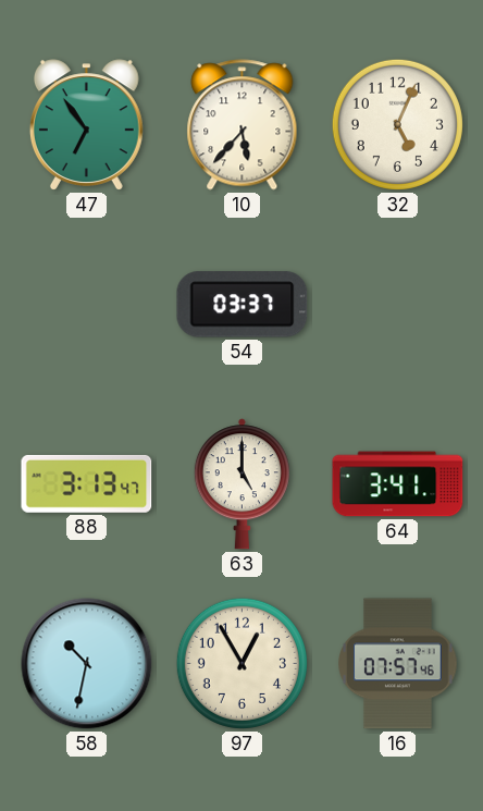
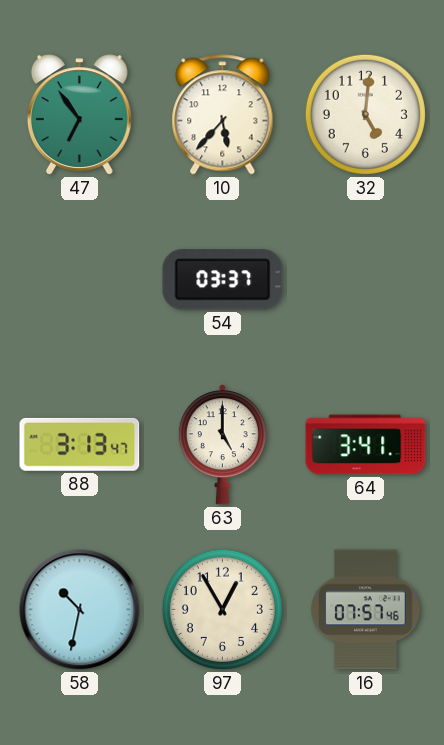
32: 5:04 -> 5:01
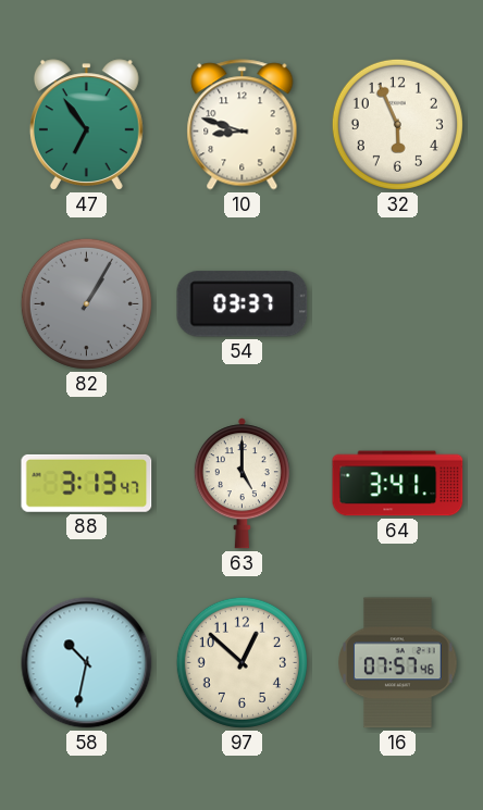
10: 5:37 -> 8:48
32: 5:01 -> 5:56
82: none -> 1:05
97: 12:55 -> 12:52
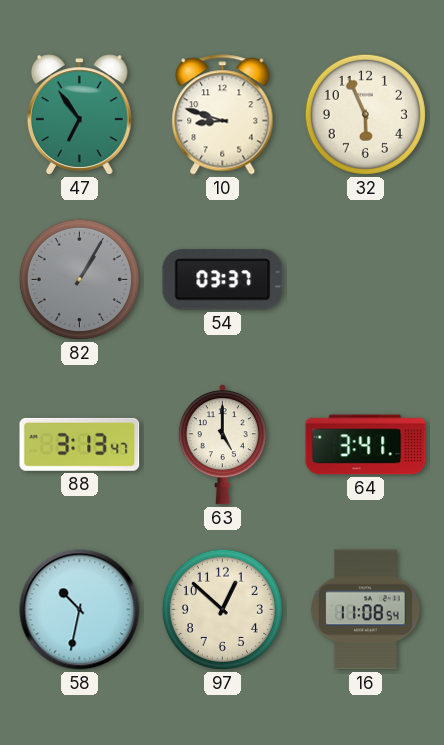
16: 07:57 -> 11:08
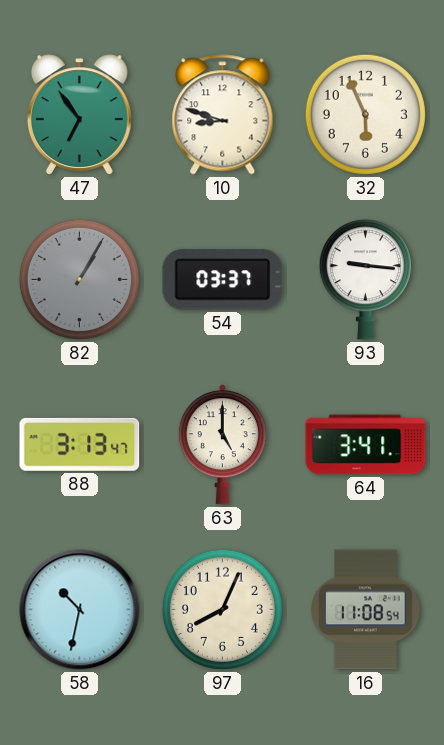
93: none -> 9:16
97: 12:52 -> 8:04
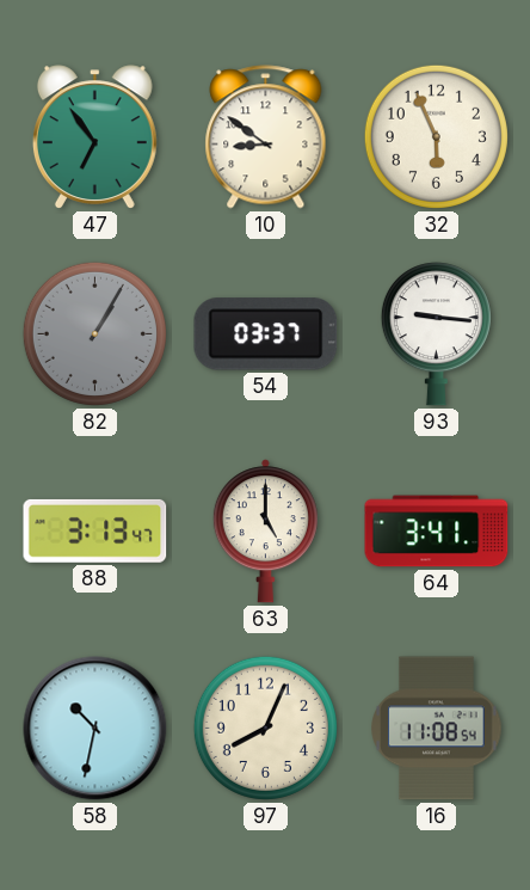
10: 8:48 -> 8:51
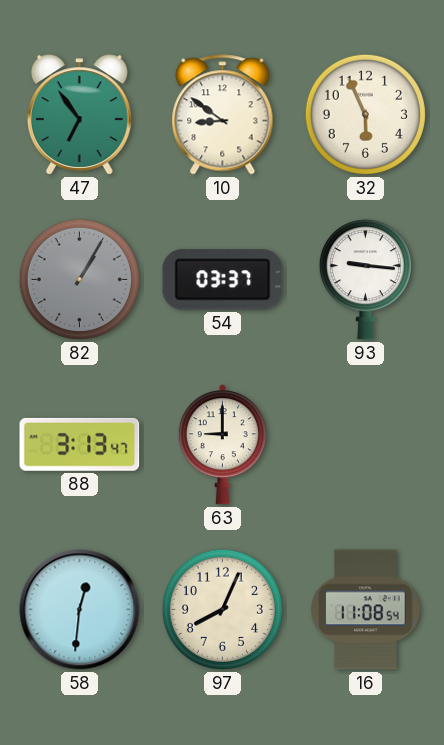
63: 5:00 -> 9:00
64: 3:41 -> none
58: 10:32 -> 12:31
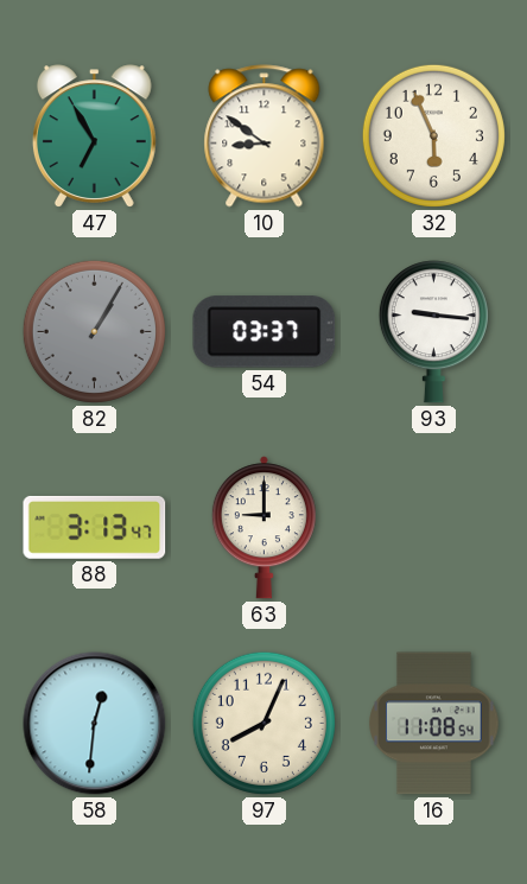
47: 6:54 -> 6:55
